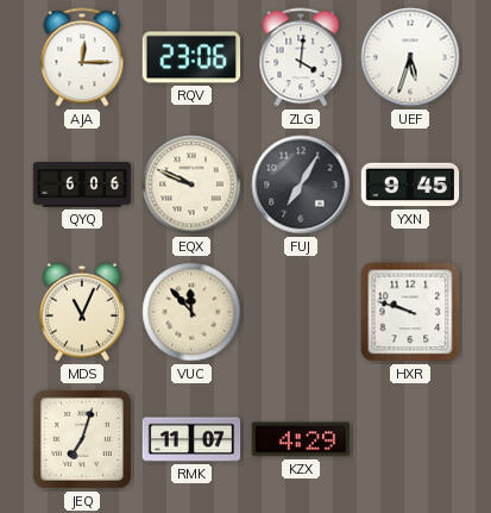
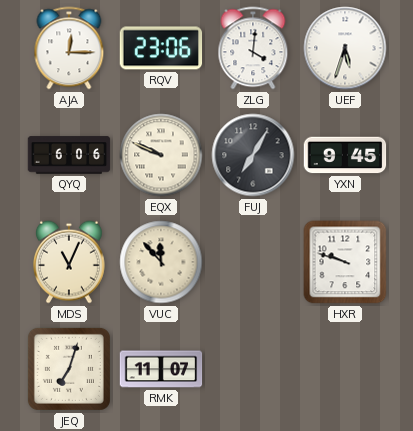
KZX: 4:29 -> none
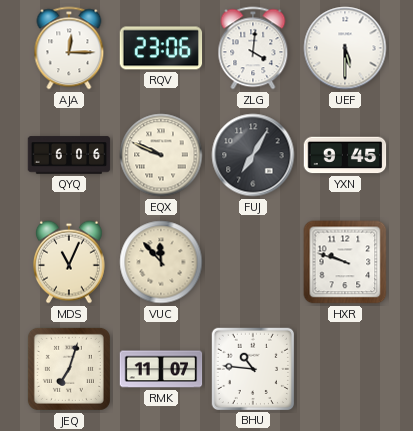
UEF: 5:33 -> 5:30
BHU: none -> 10:46
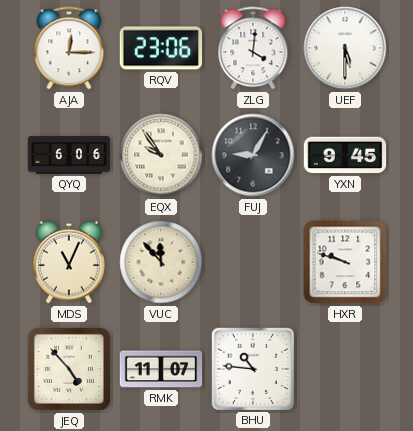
EQX: 9:49 -> 9:54
FUJ: 7:05 -> 9:05
JEQ: 7:03 -> 4:53
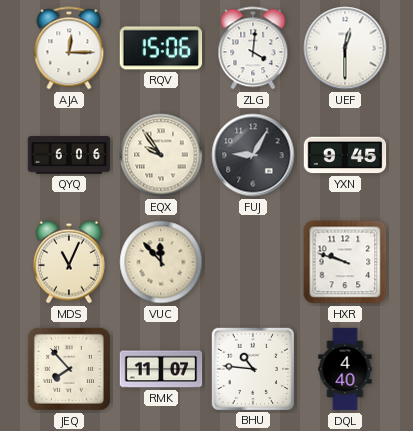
RQV: 23:06 -> 15:06
UEF: 5:30 -> 12:30
JEQ: 4:53 -> 7:53
DQL: none -> 4:40
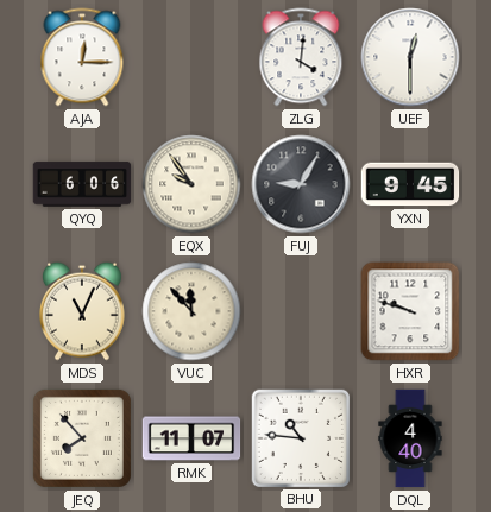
RQV: 15:06 -> none
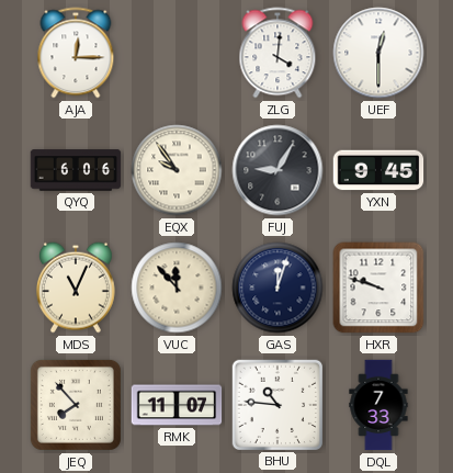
GAS: none -> 12:03
DQL: 4:40 -> 7:33
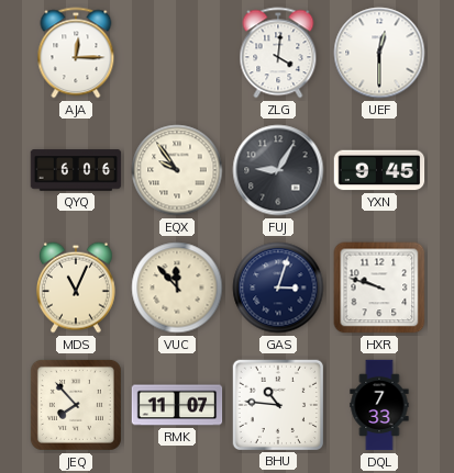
GAS: 12:03 -> 3:03
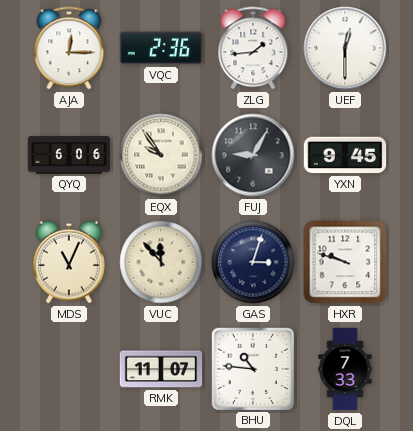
VQC: none -> 2:36
ZLG: 4:01 -> 1:44
JEQ: 7:53 -> none
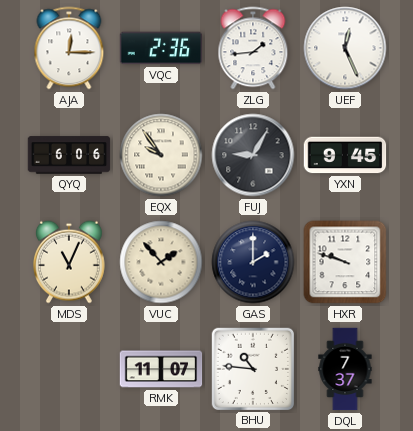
UEF: 12:30 -> 12:26
VUC: 11:53 -> 1:53
GAS: 3:03 -> 2:00
DQL: 7:33 -> 7:37
